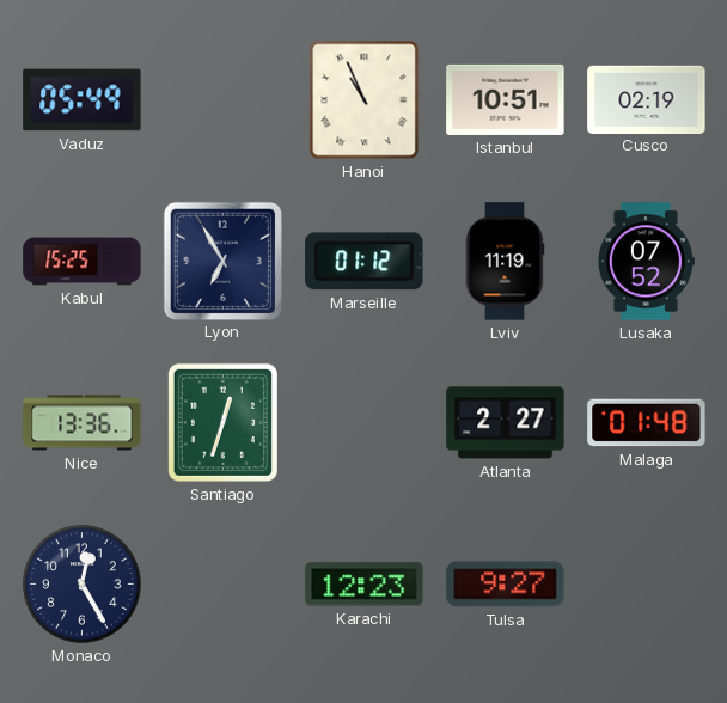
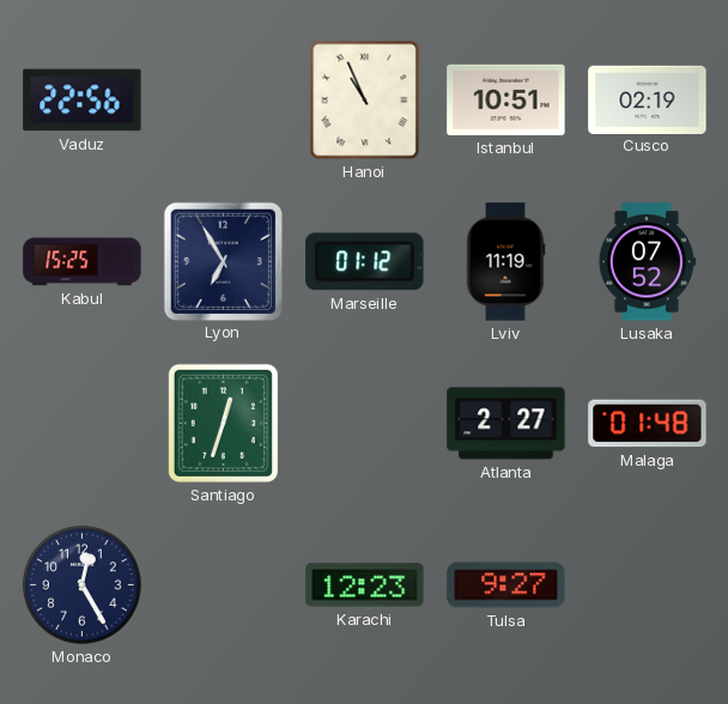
Vaduz: 05:49 -> 22:56
Nice: 13:36 -> none
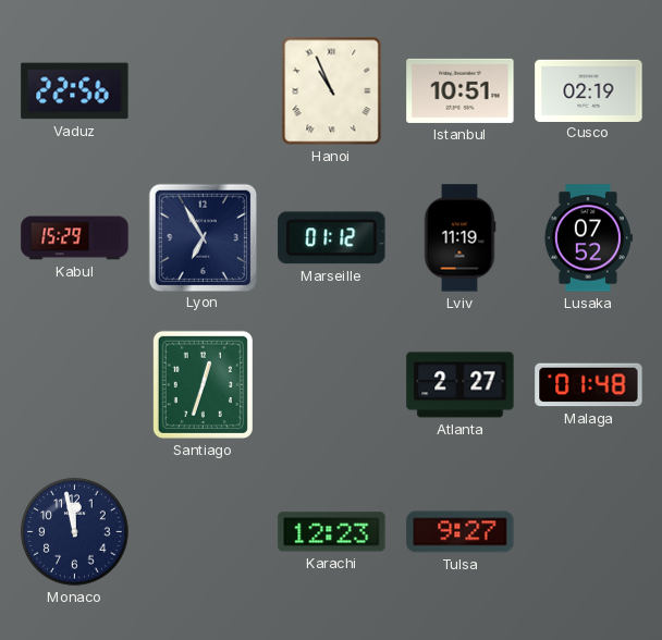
Kabul: 15:25 -> 15:29
Monaco: 12:25 -> 11:58
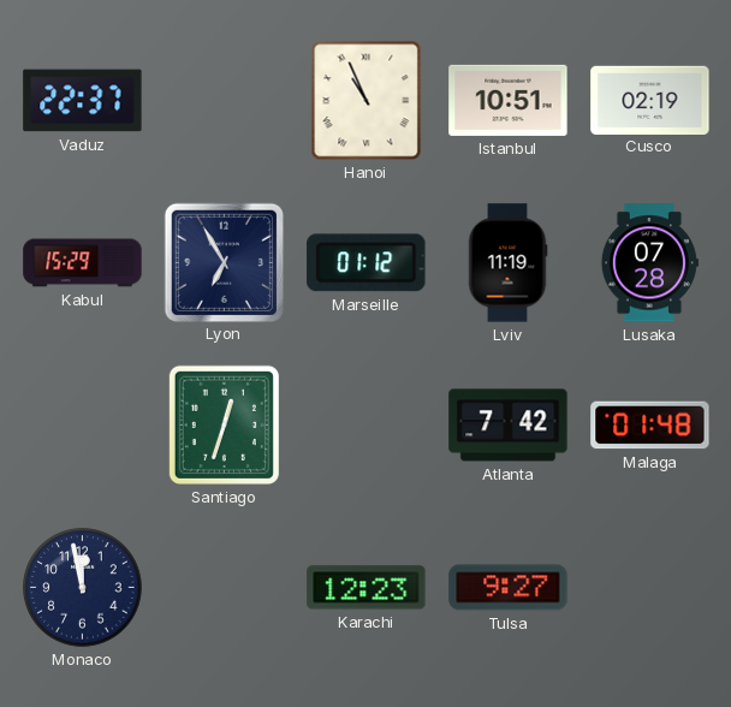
Vaduz: 22:56 -> 22:37
Lusaka: 07:52 -> 07:28
Atlanta: 2:27 -> 7:42
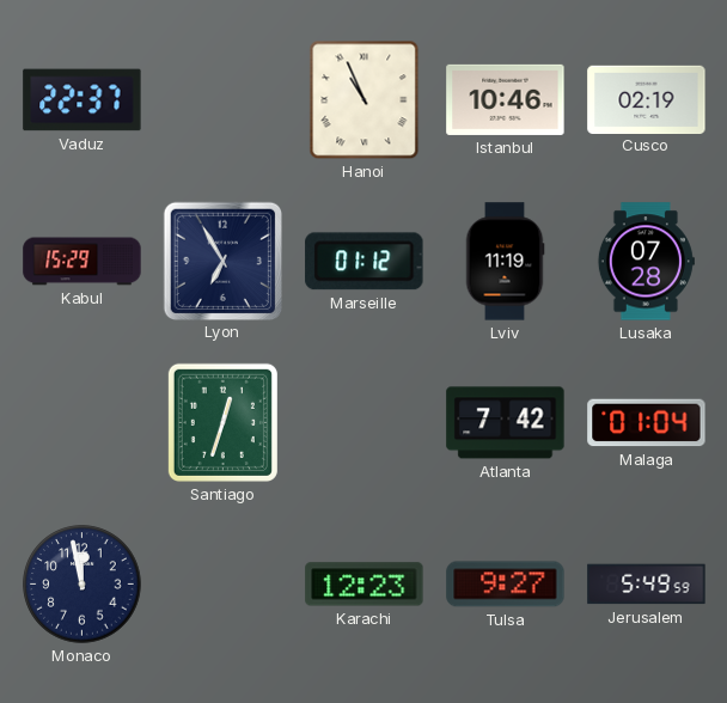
Istanbul: 10:51 -> 10:46
Malaga: 01:48 -> 01:04
Jerusalem: none -> 5:49
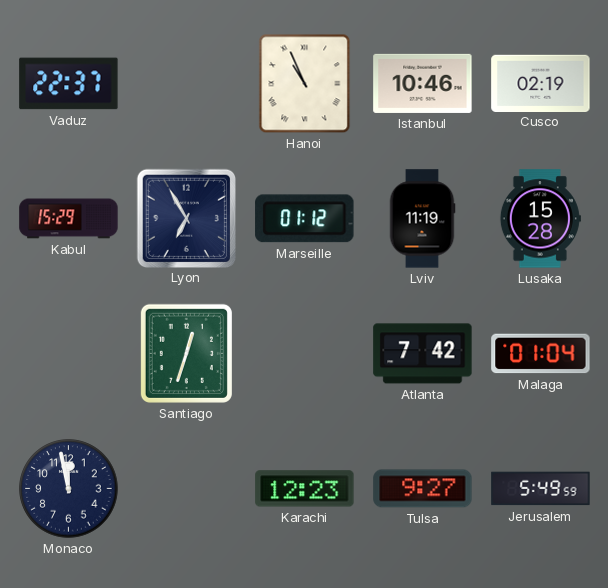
Lusaka: 07:28 -> 15:28
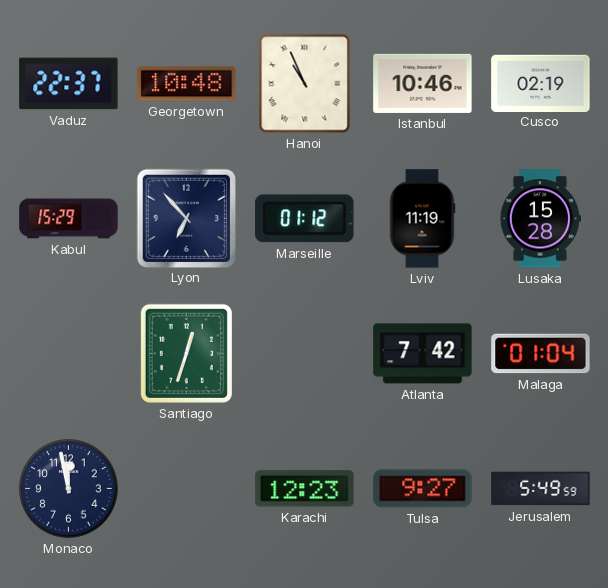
Georgetown: none -> 10:48
Lyon: 6:55 -> 6:53
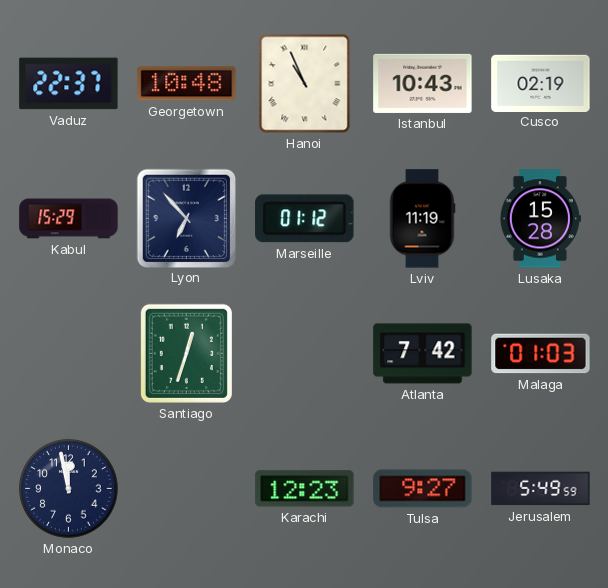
Istanbul: 10:46 -> 10:43
Malaga: 01:04 -> 01:03
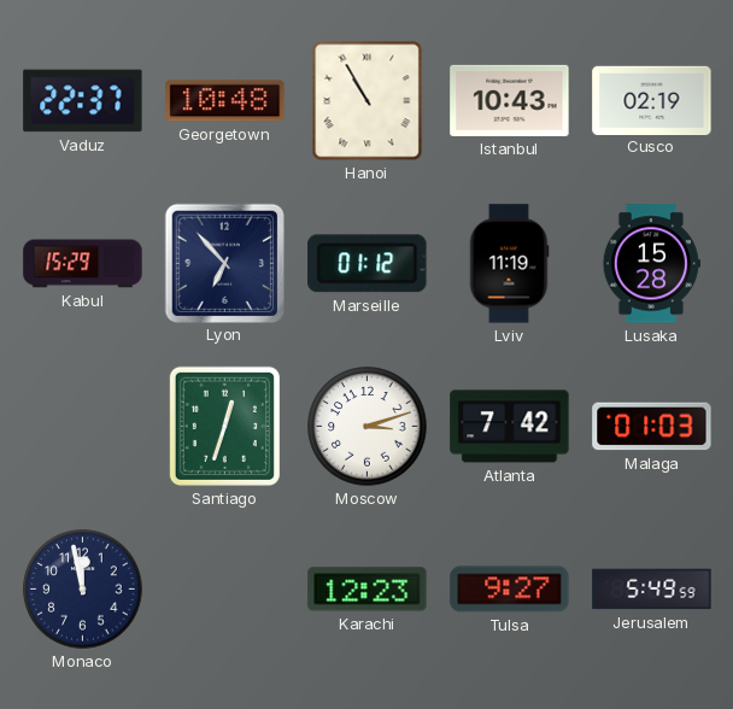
Hanoi: 10:56 -> 10:55
Moscow: none -> 3:12
